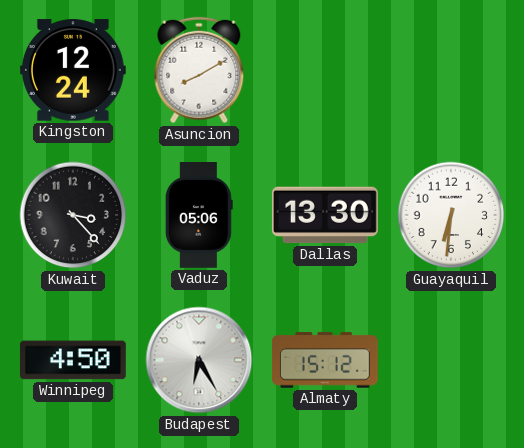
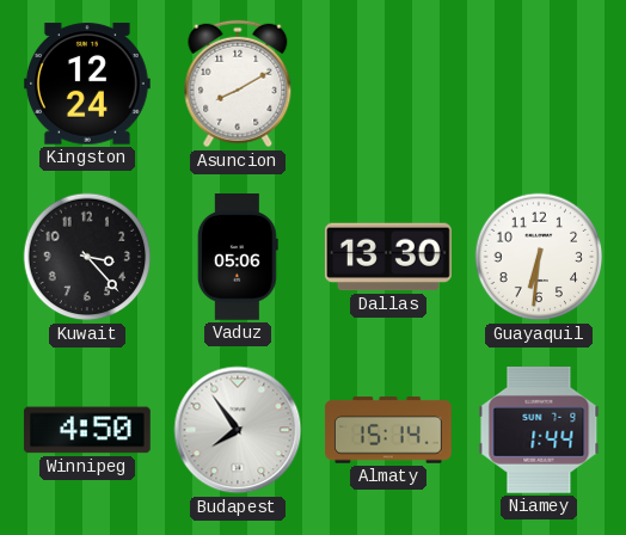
Budapest: 6:25 -> 7:54
Almaty: 15:12 -> 15:14
Niamey: none -> 1:44
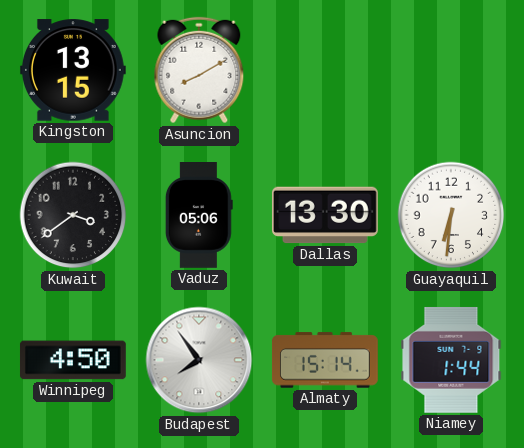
Kingston: 12:24 -> 13:15
Kuwait: 3:23 -> 3:39
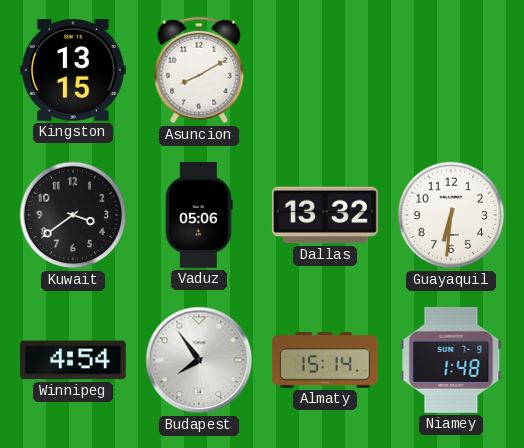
Dallas: 13:30 -> 13:32
Winnipeg: 4:50 -> 4:54
Niamey: 1:44 -> 1:48
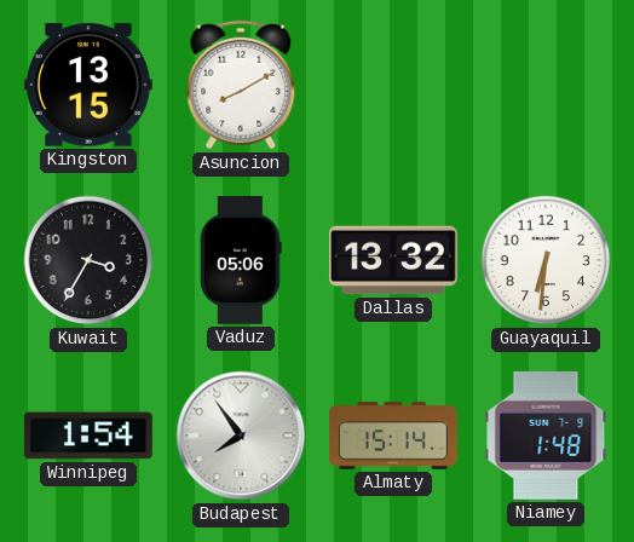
Kuwait: 3:39 -> 3:35
Winnipeg: 4:54 -> 1:54
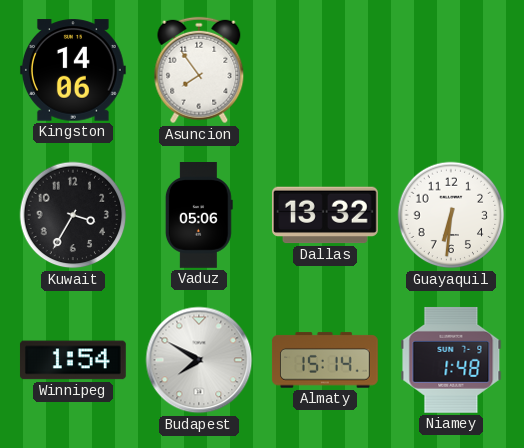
Kingston: 13:15 -> 14:06
Asuncion: 8:10 -> 7:54
Budapest: 7:54 -> 7:50
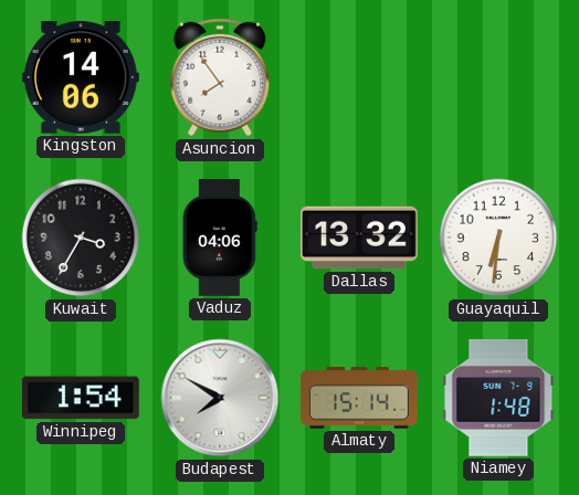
Vaduz: 05:06 -> 04:06
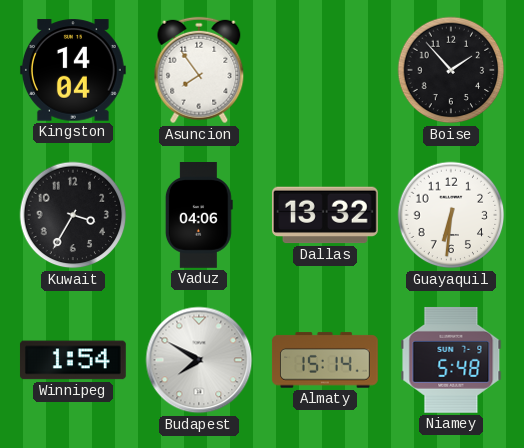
Kingston: 14:06 -> 14:04
Boise: none -> 1:53
Niamey: 1:48 -> 5:48
